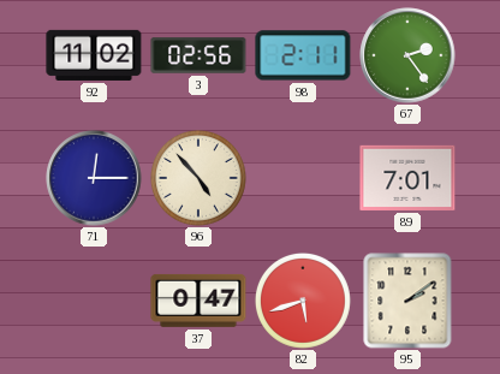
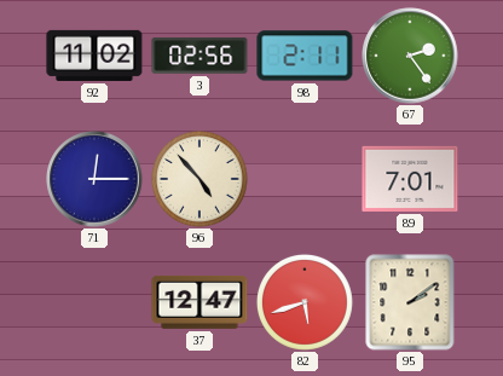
37: 0:47 -> 12:47
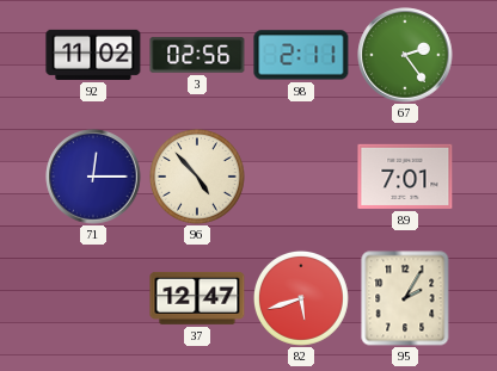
95: 2:09 -> 2:05
